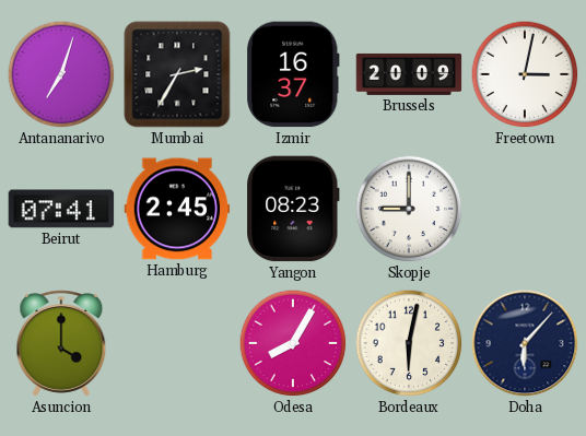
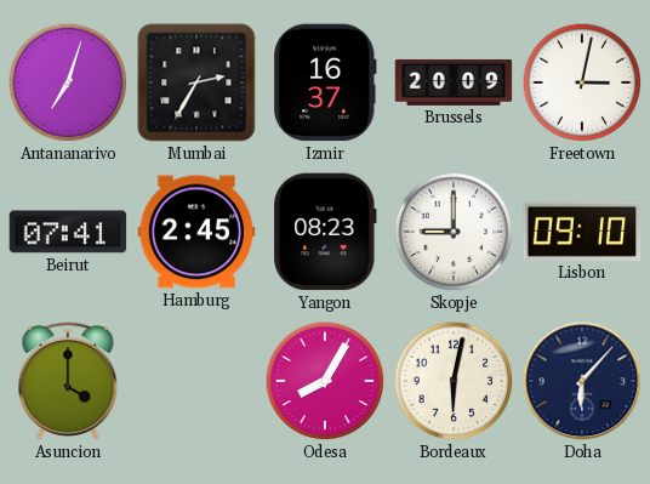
Lisbon: none -> 09:10
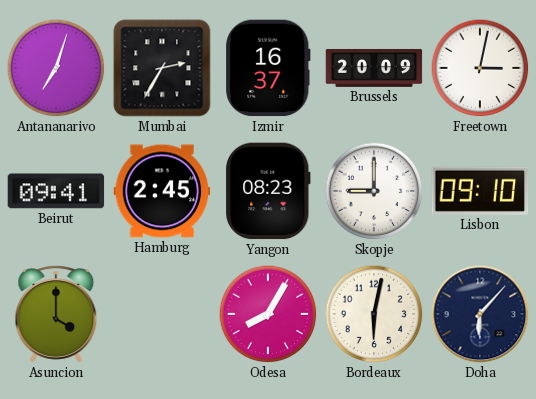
Beirut: 07:41 -> 09:41
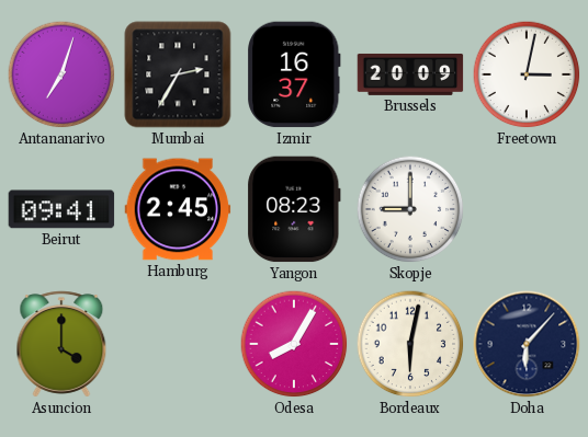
Lisbon: 09:10 -> none
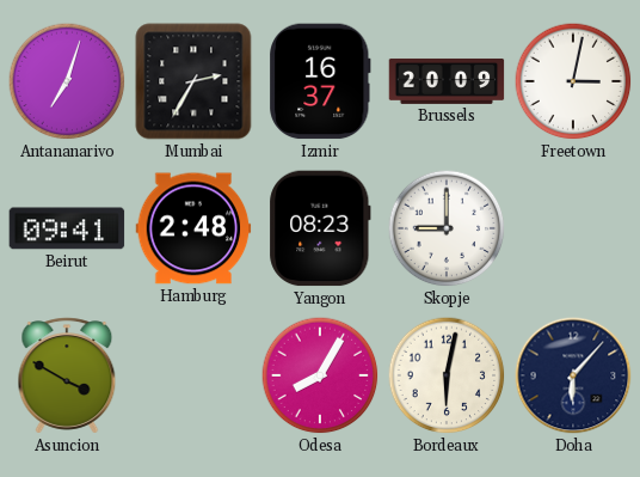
Hamburg: 2:45 -> 2:48
Asuncion: 4:00 -> 3:50
